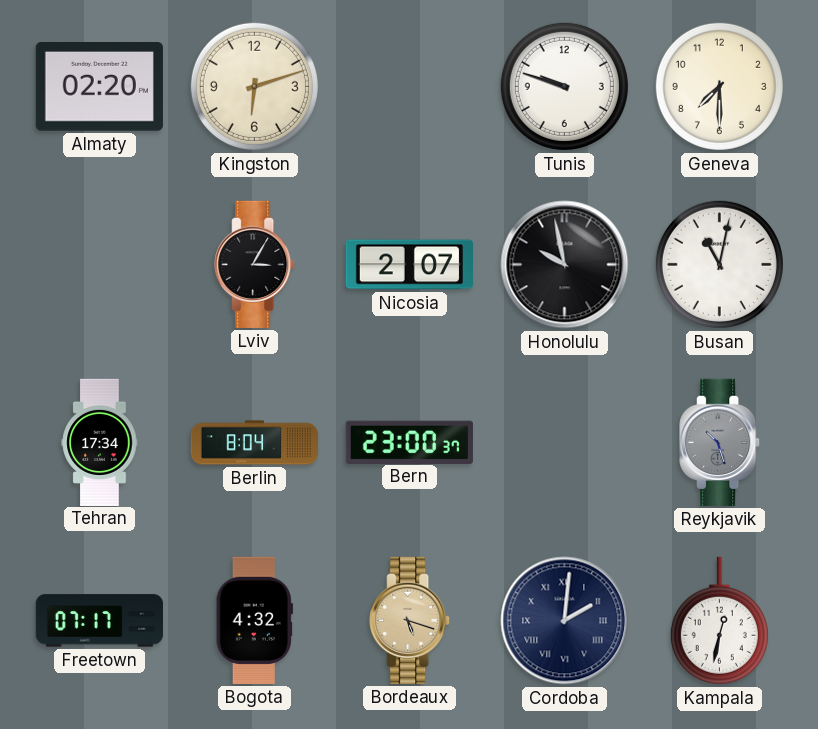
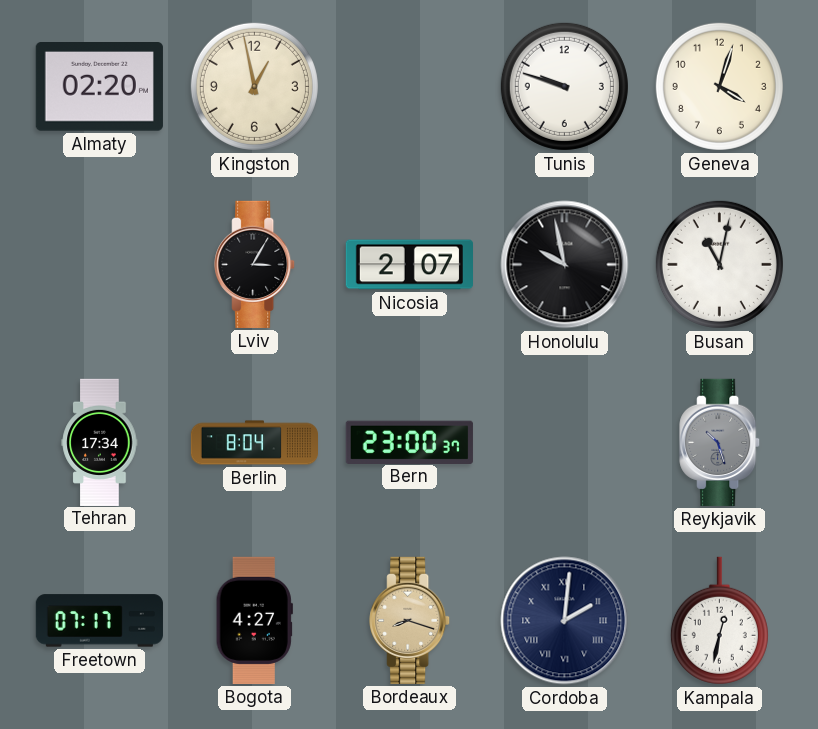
Kingston: 6:12 -> 12:58
Geneva: 7:30 -> 4:03
Bogota: 4:32 -> 4:27
Bordeaux: 5:18 -> 8:18
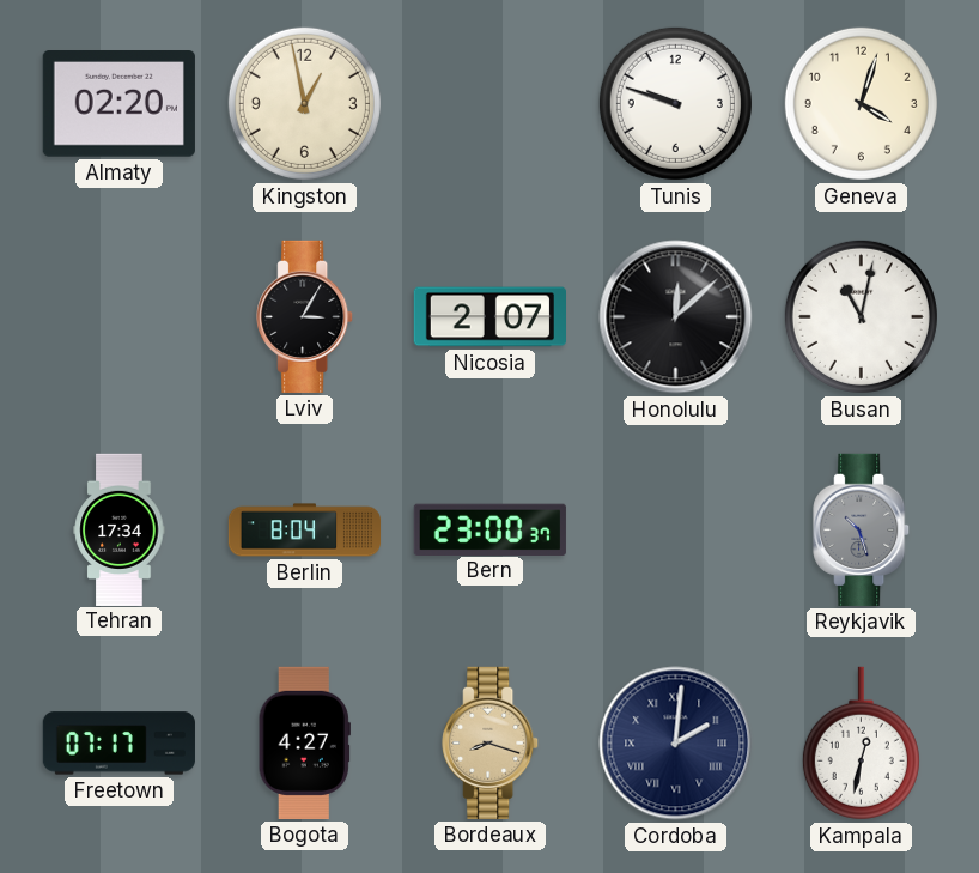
Honolulu: 9:58 -> 12:08
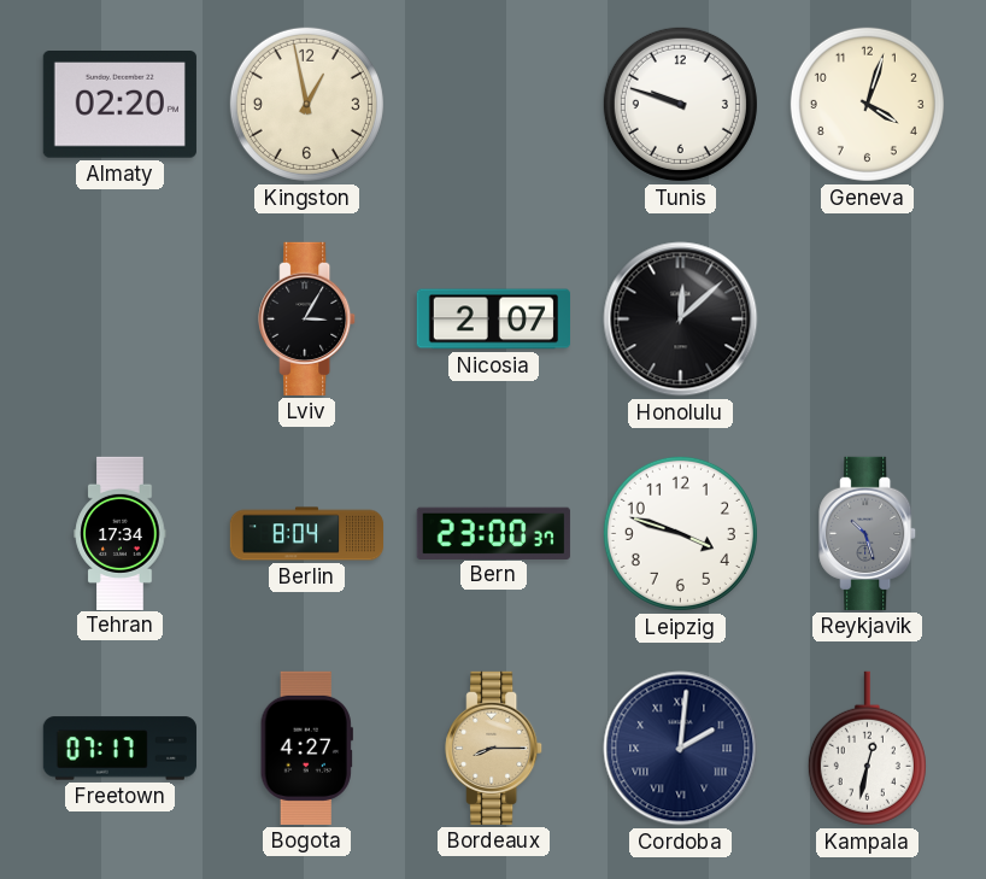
Busan: 11:02 -> none
Leipzig: none -> 3:48
Bordeaux: 8:18 -> 8:15
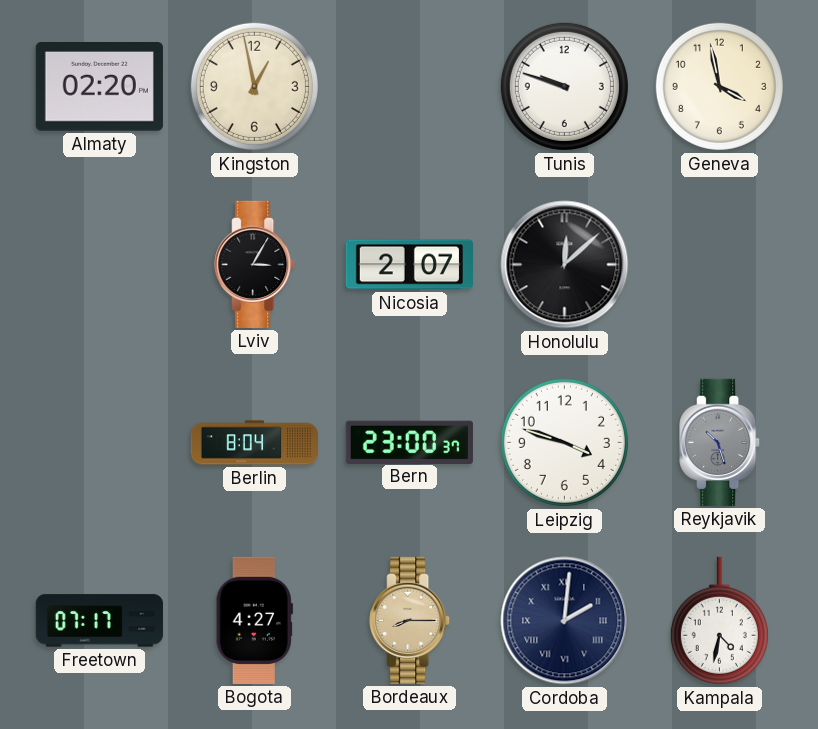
Geneva: 4:03 -> 3:58
Tehran: 17:34 -> none
Kampala: 12:32 -> 4:32
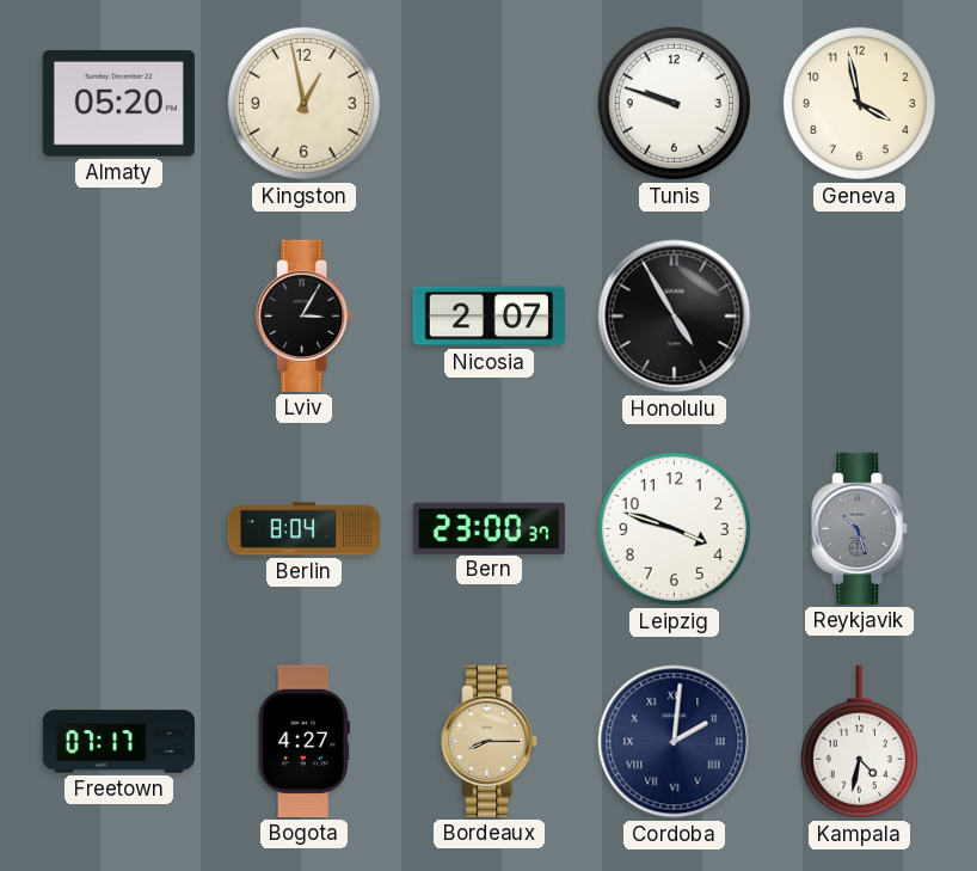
Almaty: 02:20 -> 05:20
Honolulu: 12:08 -> 4:55
